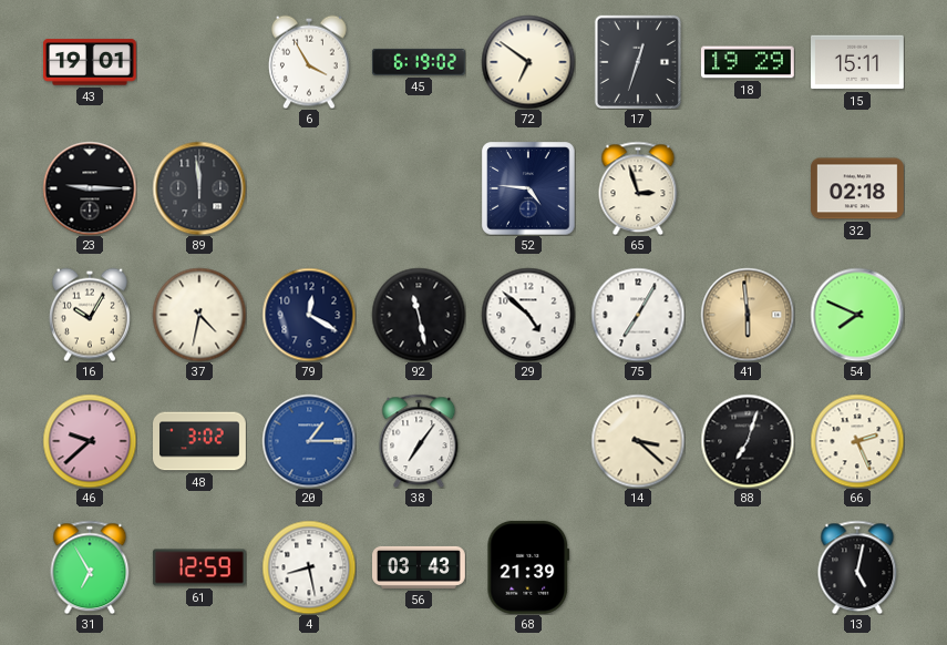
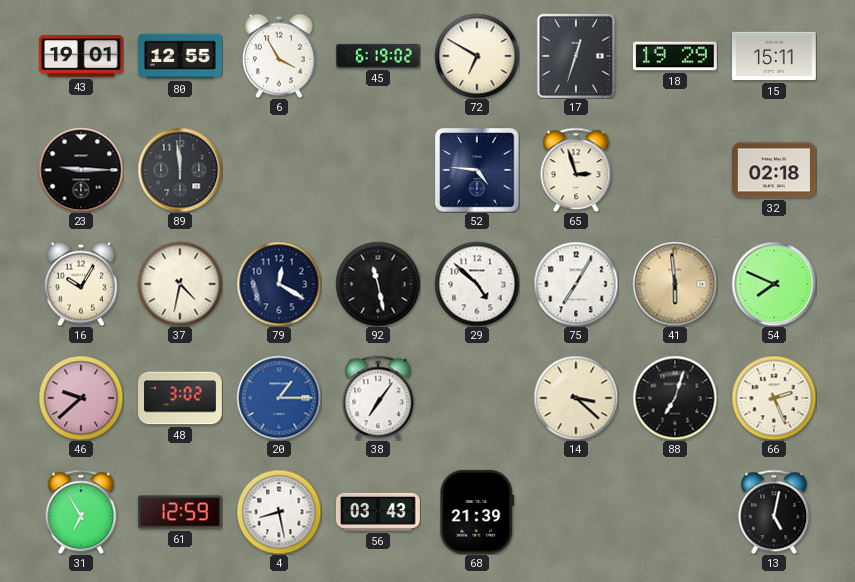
80: none -> 12:55
72: 6:51 -> 6:50
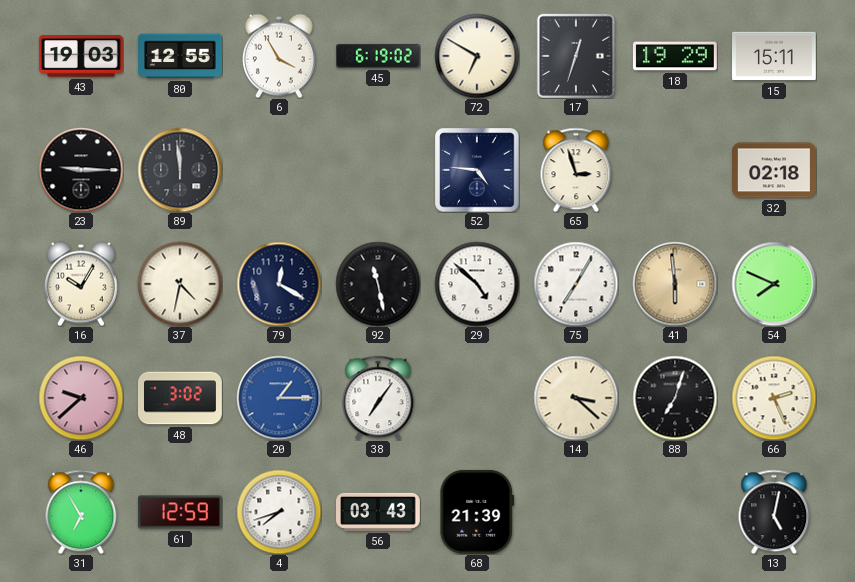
43: 19:01 -> 19:03
4: 8:28 -> 7:42
